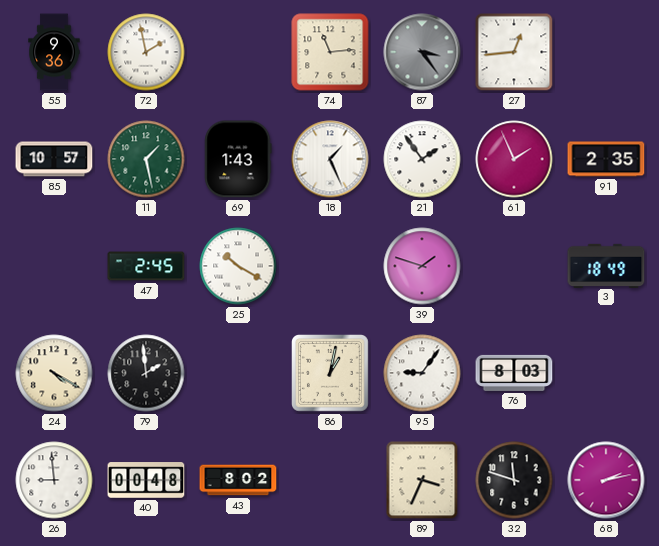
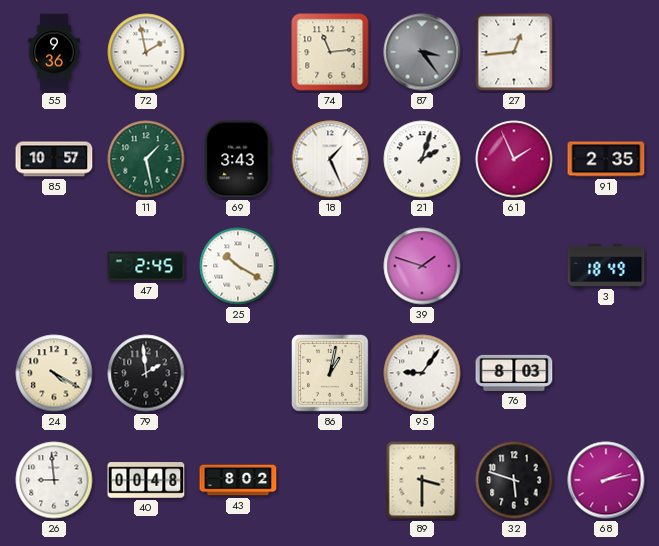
69: 1:43 -> 3:43
21: 1:54 -> 2:03
89: 3:34 -> 3:30
32: 11:48 -> 5:48
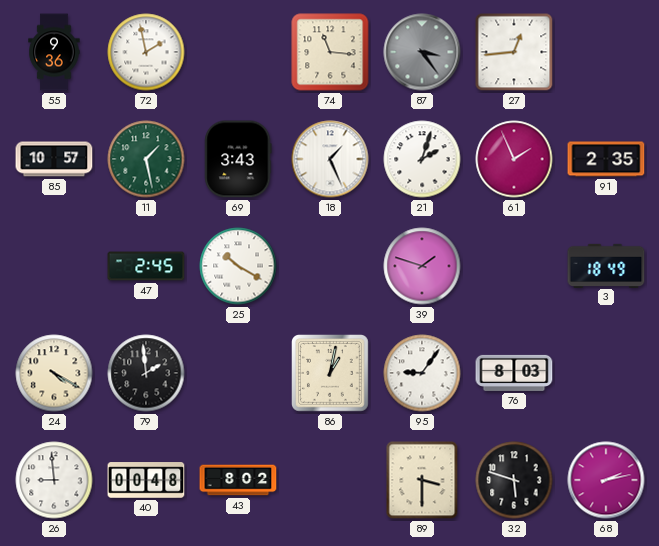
74: 11:14 -> 11:16
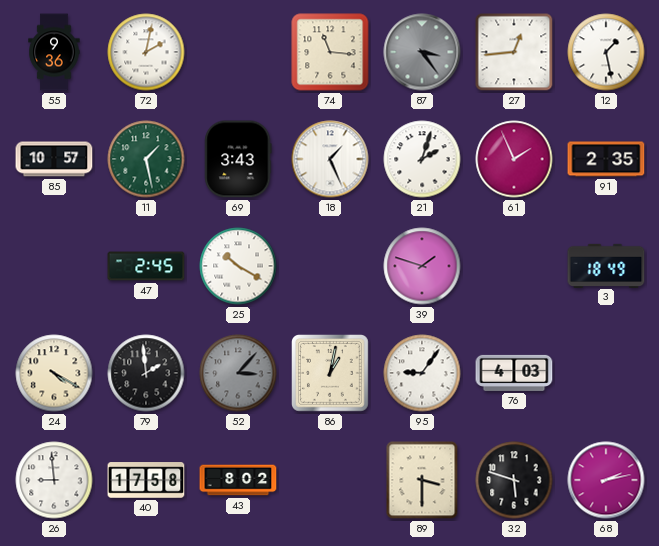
72: 1:58 -> 2:02
12: none -> 1:28
52: none -> 3:07
76: 8:03 -> 4:03
40: 00:48 -> 17:58
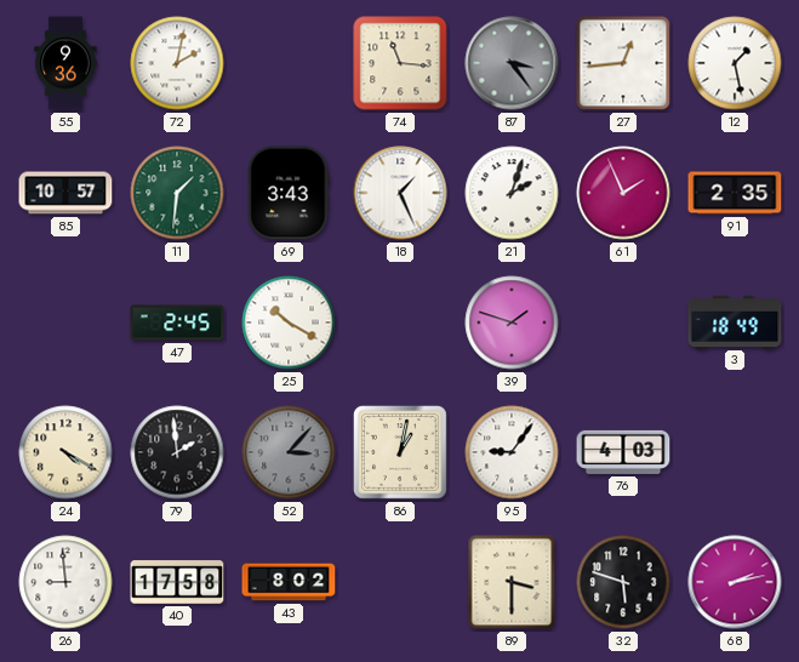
11: 1:28 -> 1:31
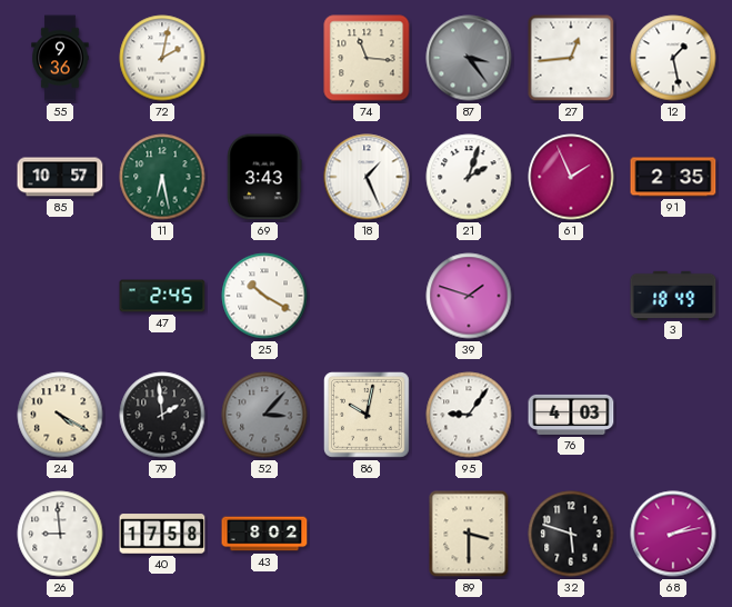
11: 1:31 -> 6:28
86: 1:02 -> 10:02
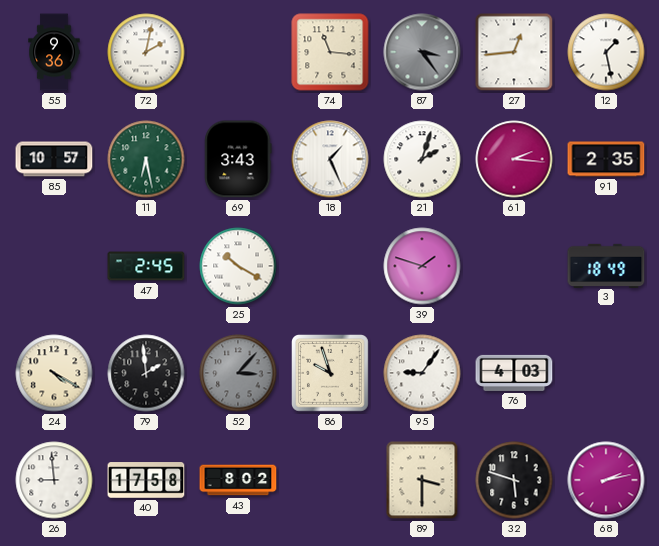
61: 1:56 -> 2:16
86: 10:02 -> 9:57
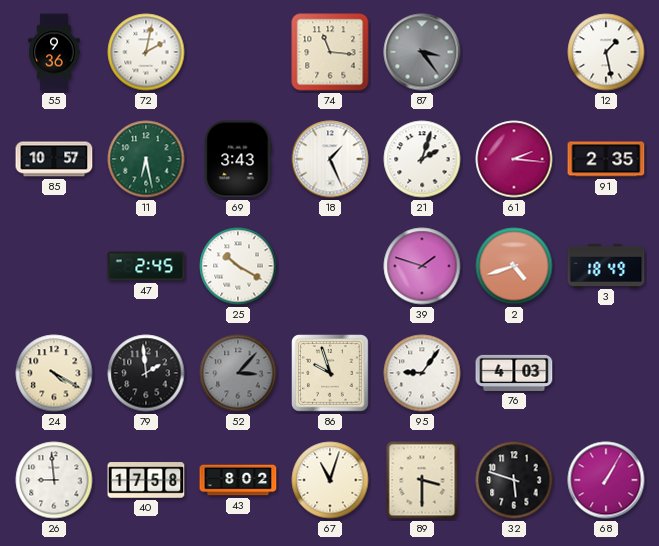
27: 12:44 -> none
2: none -> 4:42
67: none -> 11:03
68: 2:13 -> 1:05
